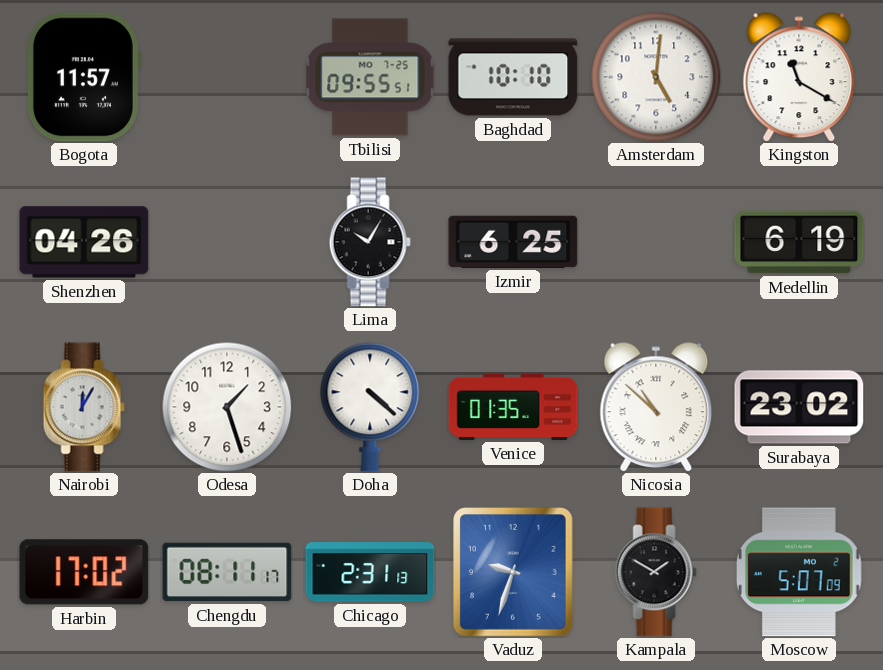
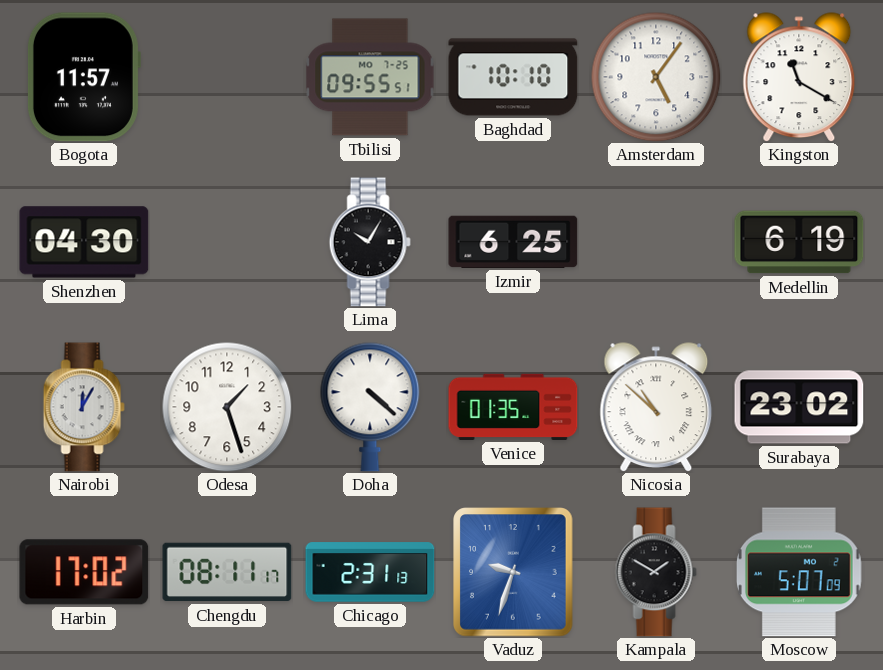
Amsterdam: 5:01 -> 5:06
Shenzhen: 04:26 -> 04:30
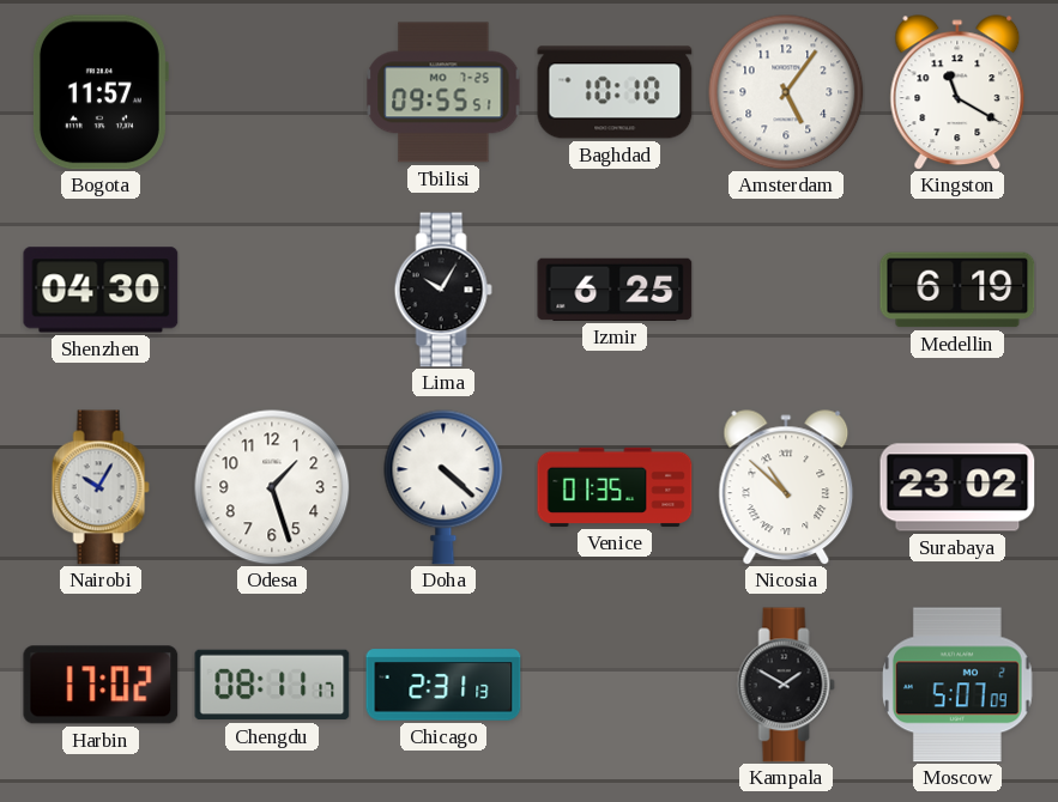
Nairobi: 12:05 -> 10:05
Vaduz: 9:33 -> none
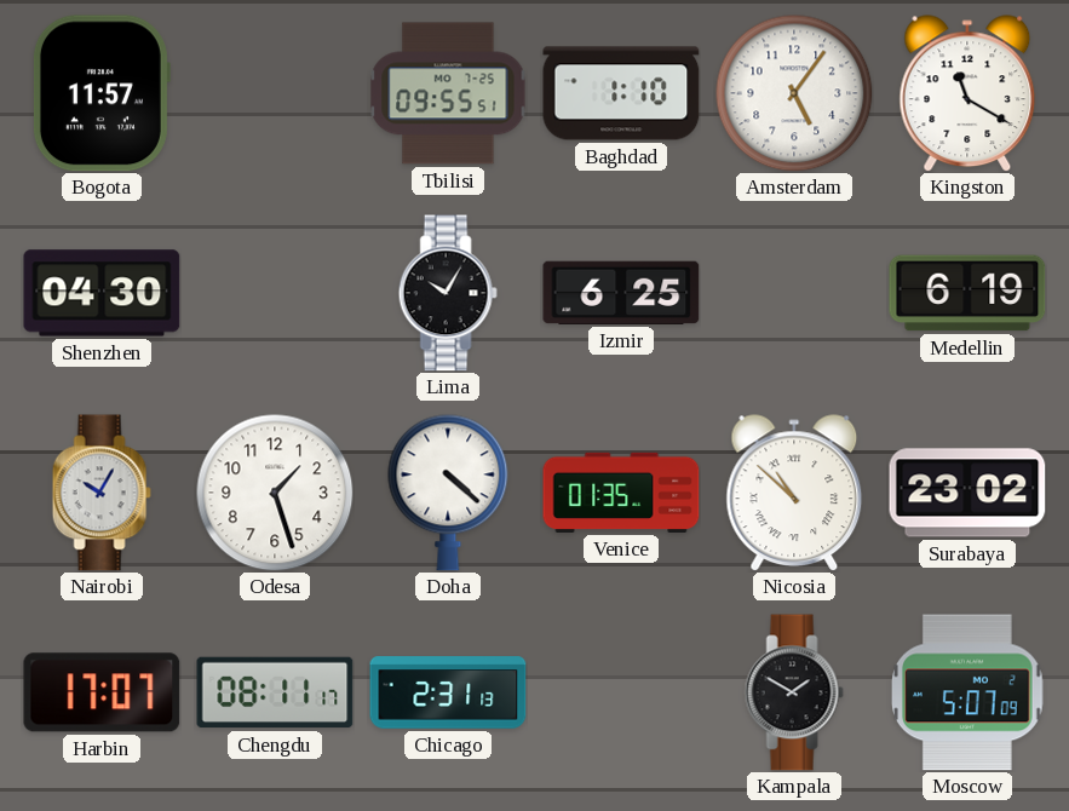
Baghdad: 10:10 -> 1:10
Harbin: 17:02 -> 17:07
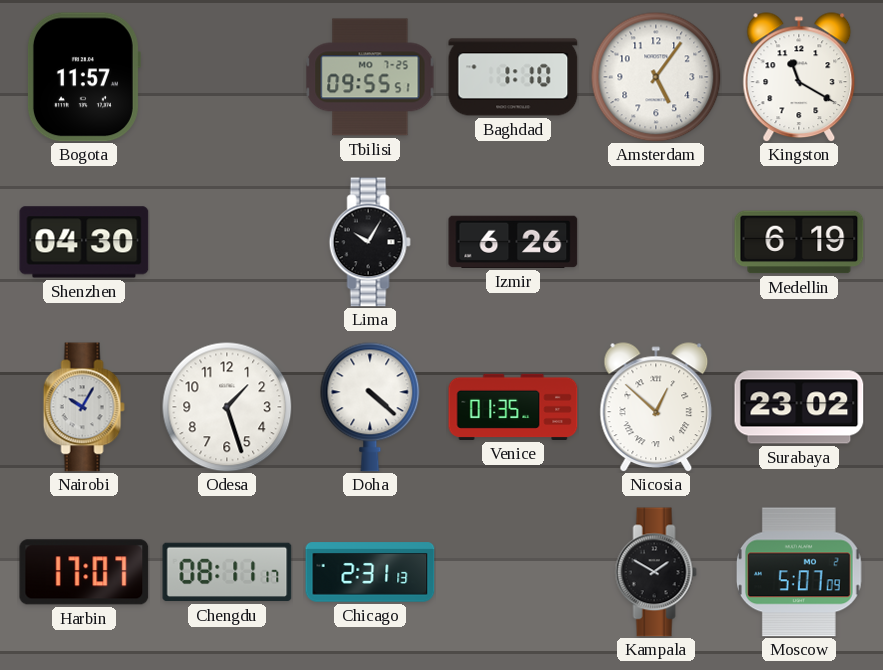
Izmir: 6:25 -> 6:26
Nicosia: 10:52 -> 12:52
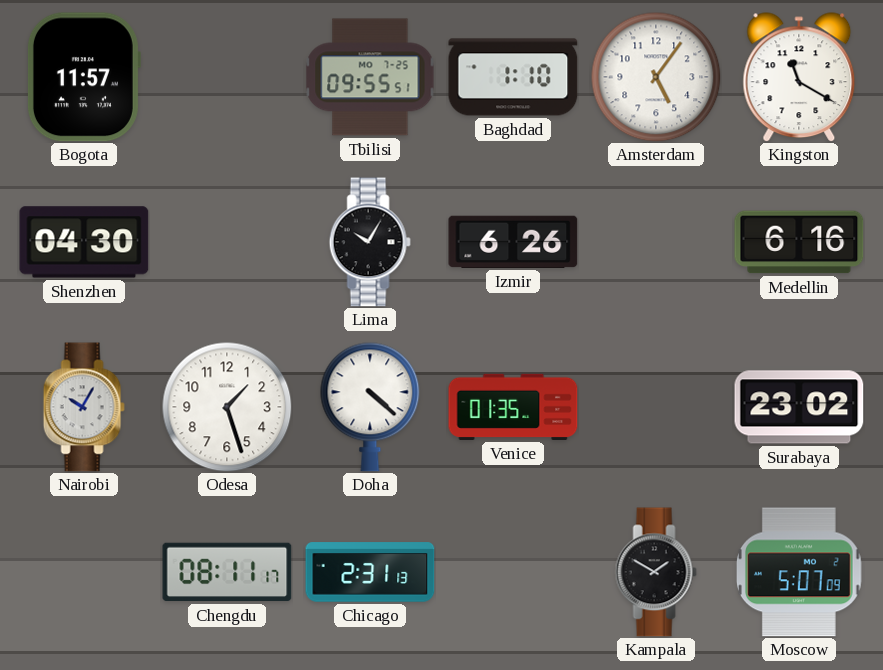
Medellin: 6:19 -> 6:16
Nicosia: 12:52 -> none
Harbin: 17:07 -> none
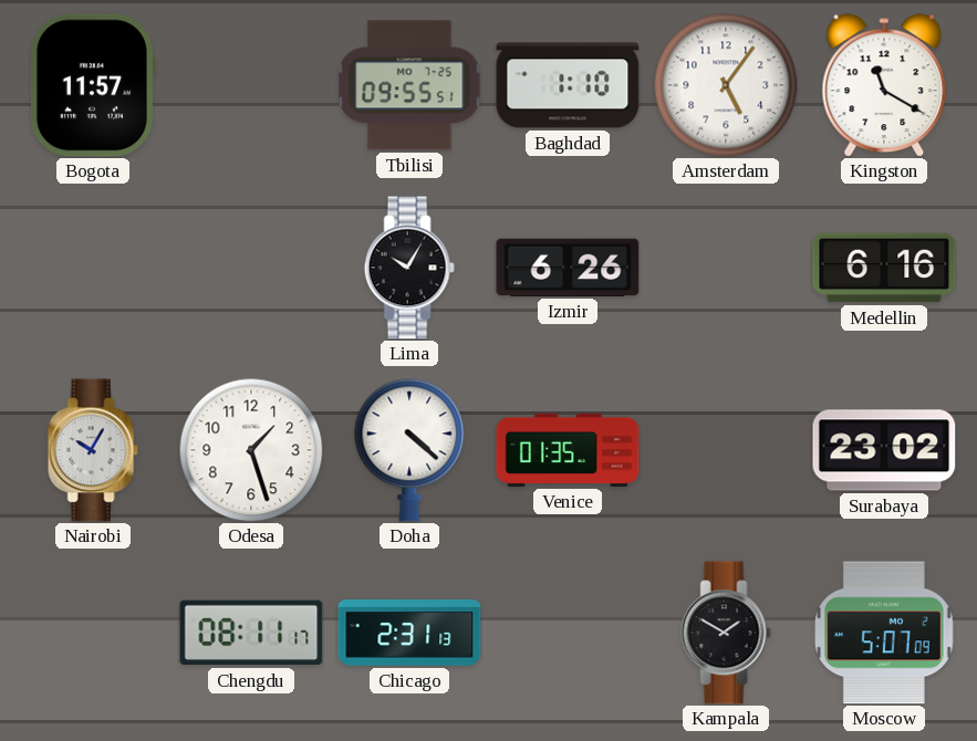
Shenzhen: 04:30 -> none
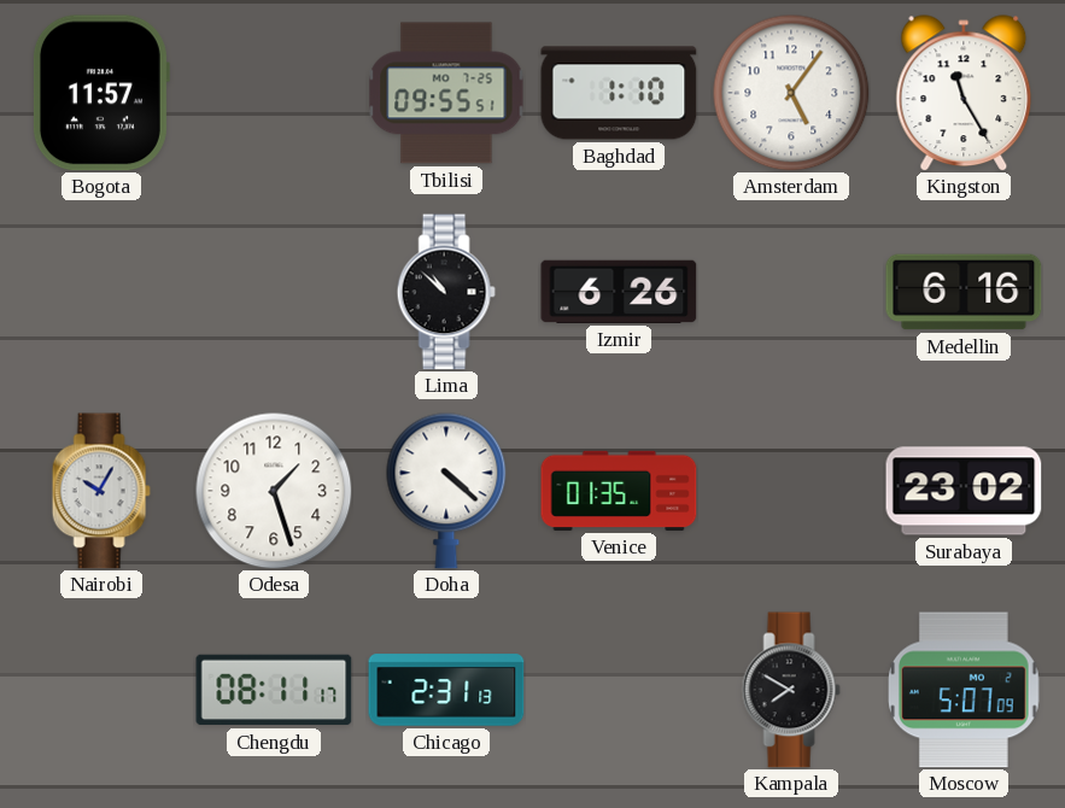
Kingston: 11:20 -> 11:25
Lima: 10:05 -> 10:52
Kampala: 1:50 -> 7:50
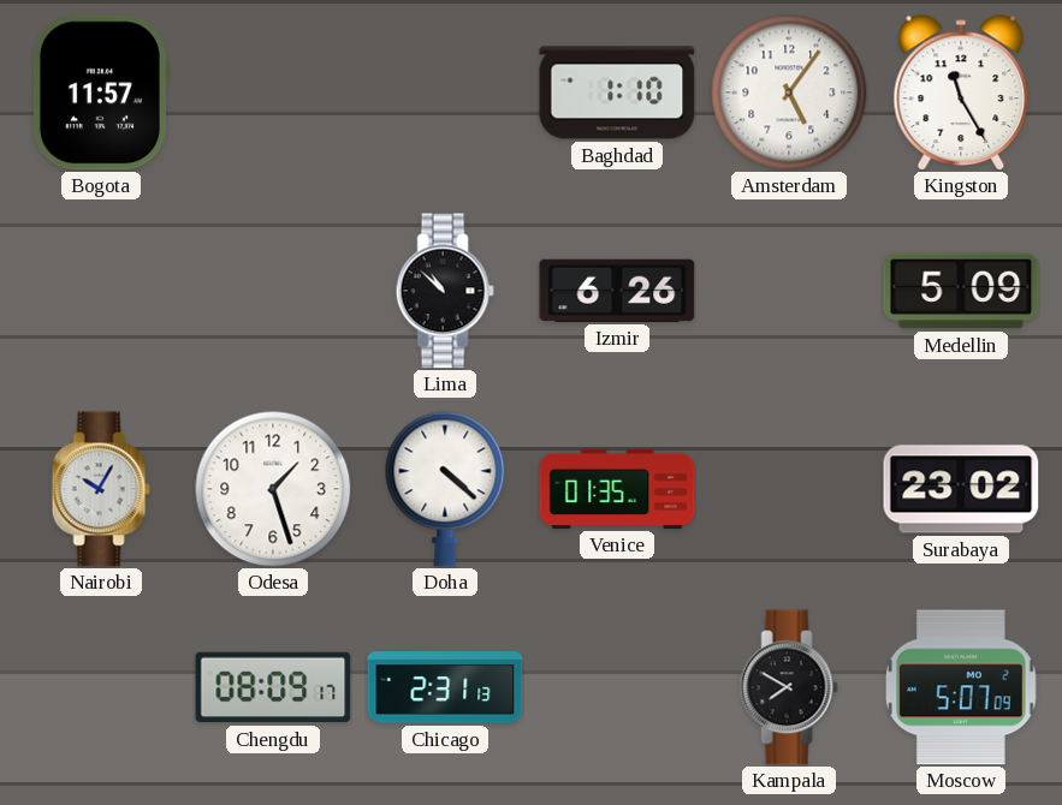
Tbilisi: 09:55 -> none
Medellin: 6:16 -> 5:09
Chengdu: 08:11 -> 08:09
